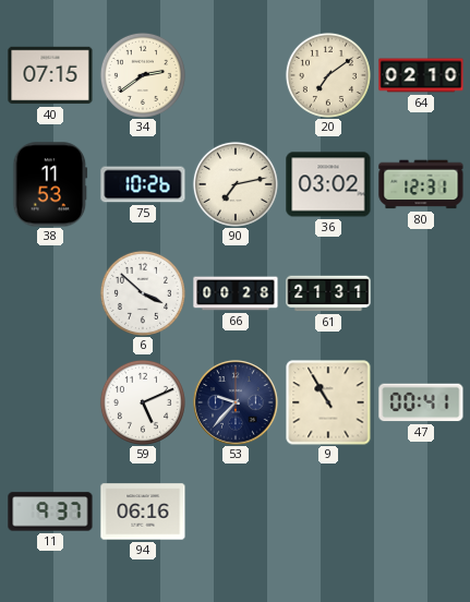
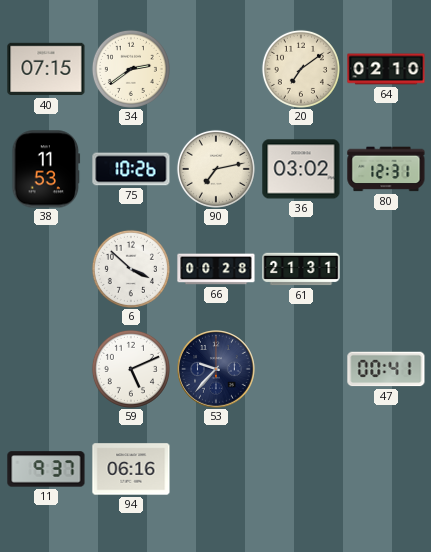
9: 10:55 -> none
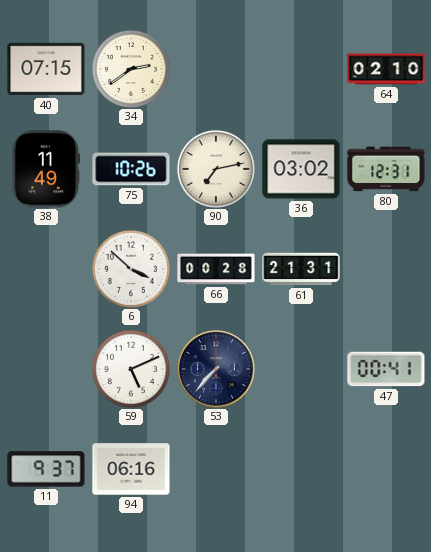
20: 7:09 -> none
38: 11:53 -> 11:49
53: 9:37 -> 7:37
